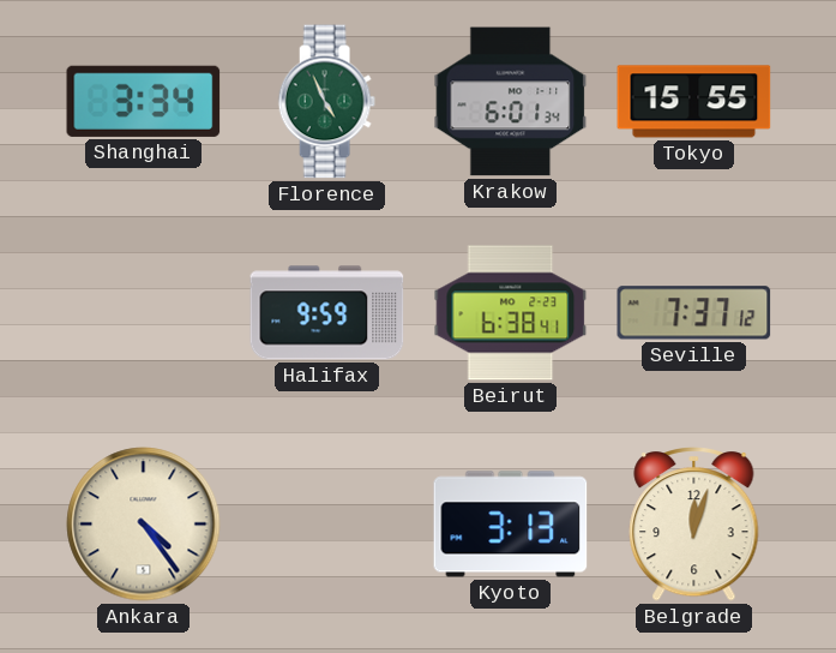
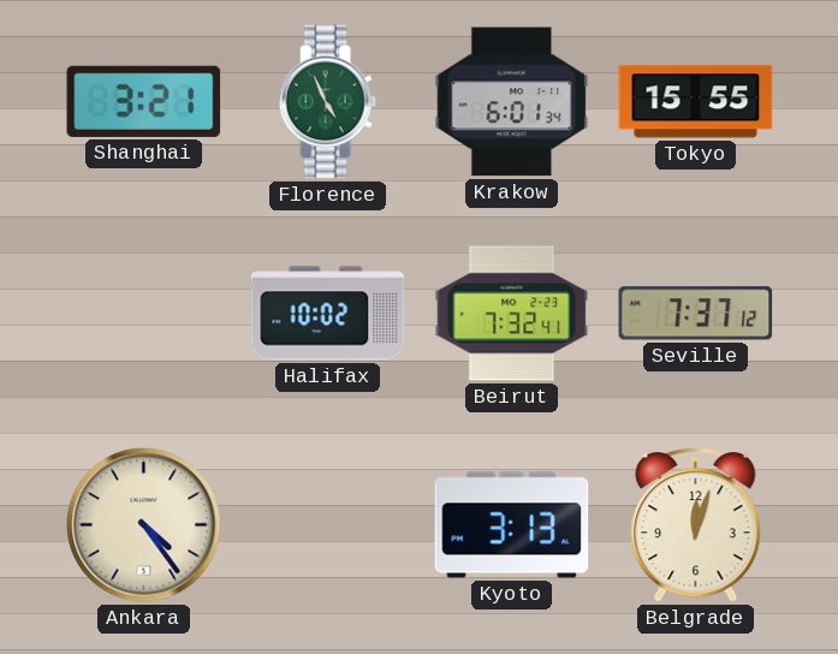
Shanghai: 3:34 -> 3:21
Halifax: 9:59 -> 10:02
Beirut: 6:38 -> 7:32
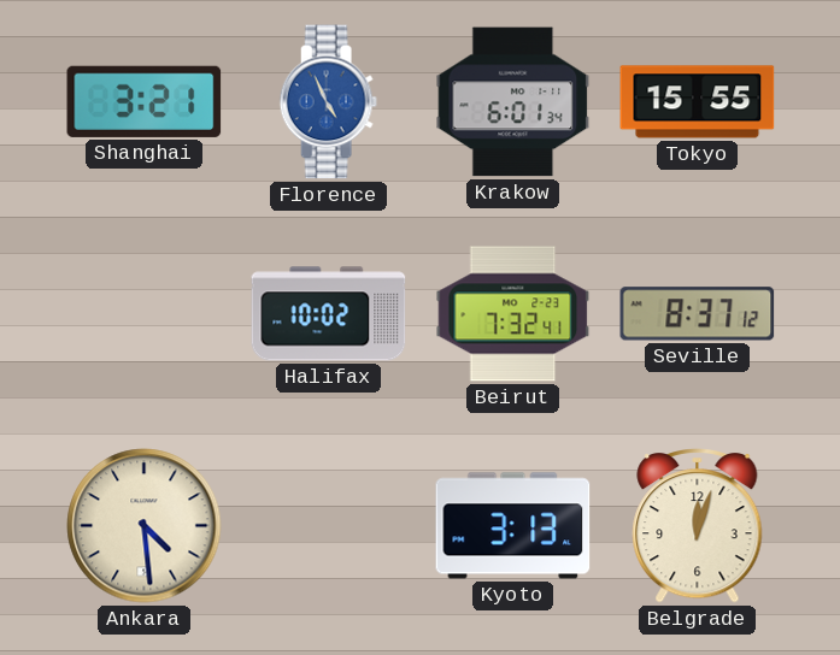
Florence dial: green -> blue
Seville: 7:37 -> 8:37
Ankara: 4:24 -> 4:29
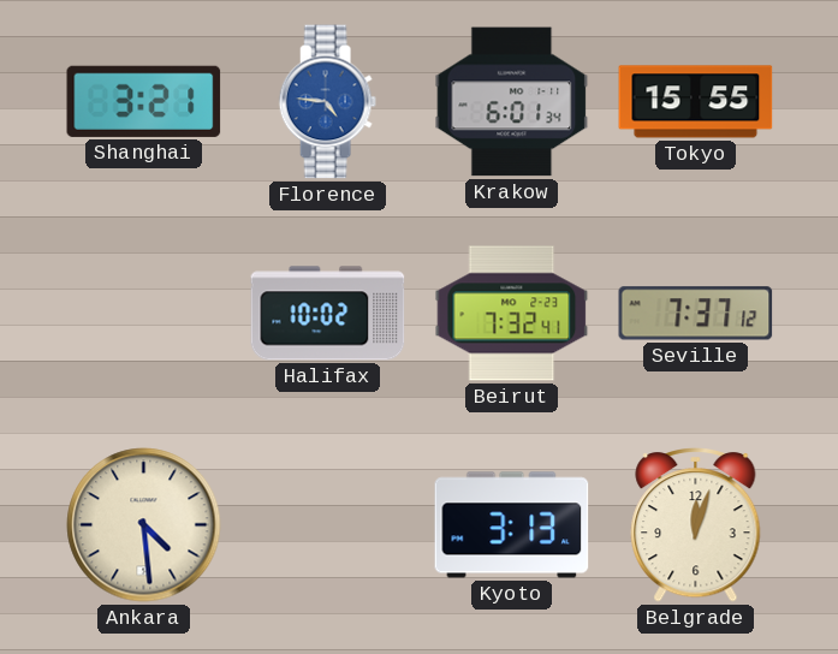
Florence: 4:56 -> 4:46
Seville: 8:37 -> 7:37
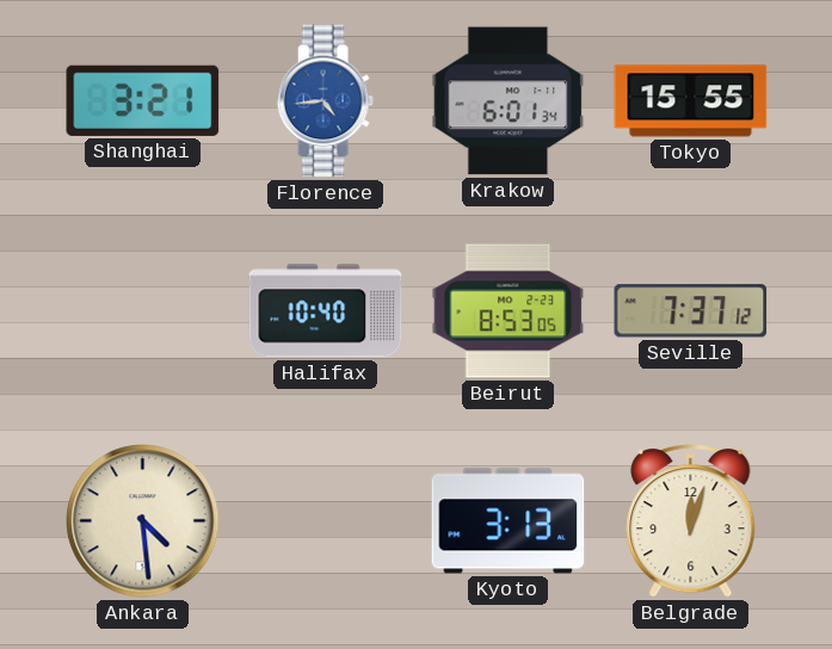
Florence: 4:46 -> 4:44
Halifax: 10:02 -> 10:40
Beirut: 7:32 -> 8:53
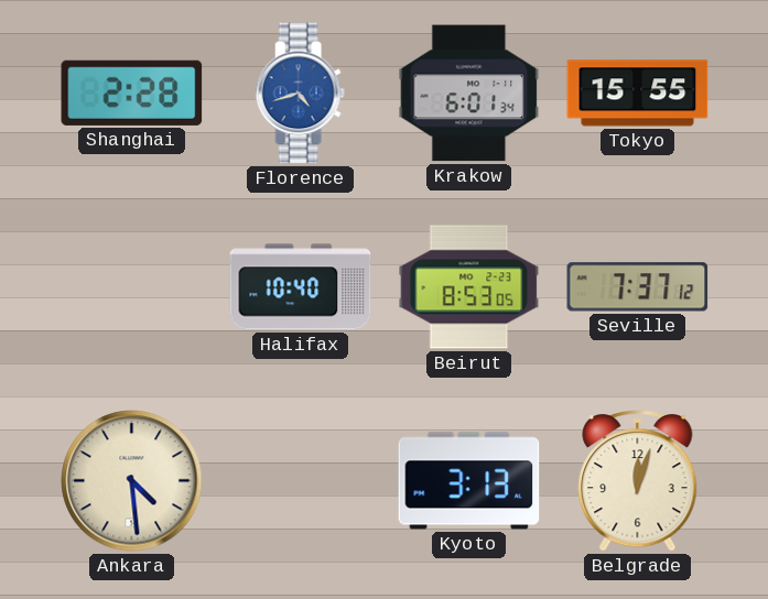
Shanghai: 3:21 -> 2:28
Florence: 4:44 -> 4:42
